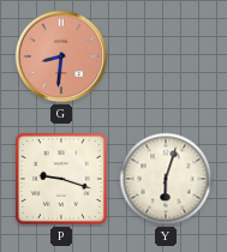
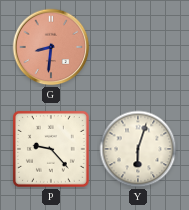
P: 9:18 -> 9:23
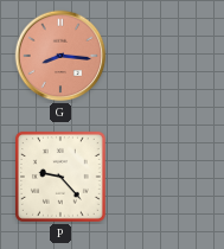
G: 8:31 -> 8:16
Y: 6:03 -> none
